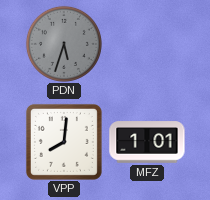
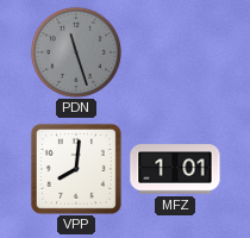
PDN: 5:33 -> 11:27
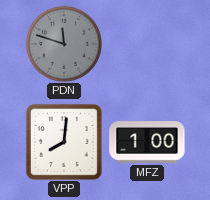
PDN: 11:27 -> 11:48
MFZ: 1:01 -> 1:00
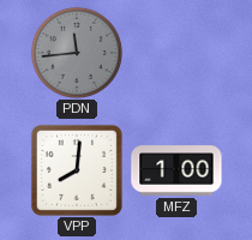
PDN: 11:48 -> 11:44
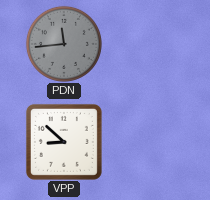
VPP: 8:01 -> 8:52
MFZ: 1:00 -> none
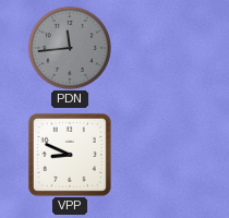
VPP: 8:52 -> 8:49
